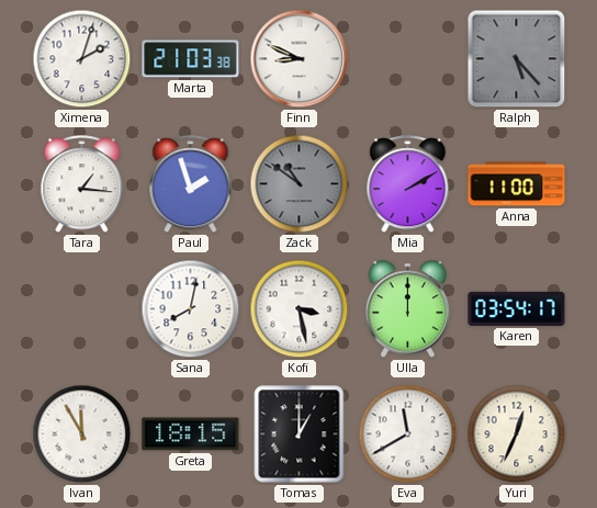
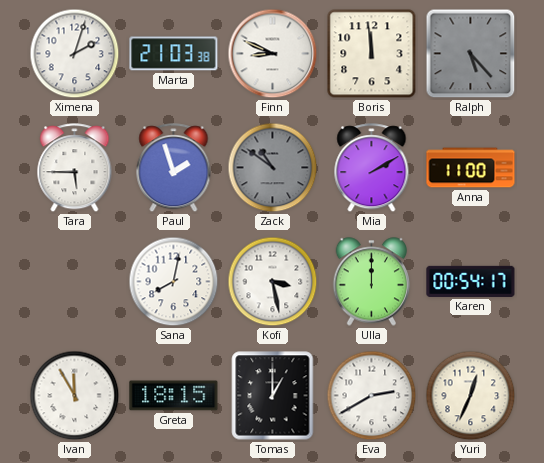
Boris: none -> 11:59
Tara: 1:16 -> 5:45
Karen: 03:54 -> 00:54
Eva: 11:40 -> 2:40
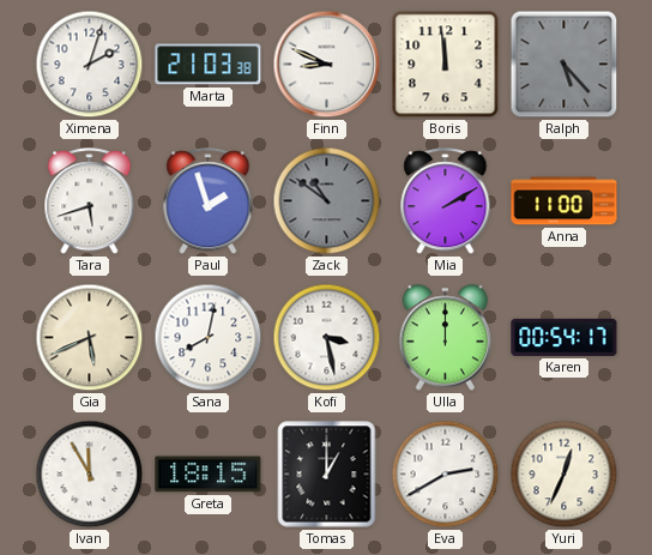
Tara: 5:45 -> 5:42
Gia: none -> 5:41
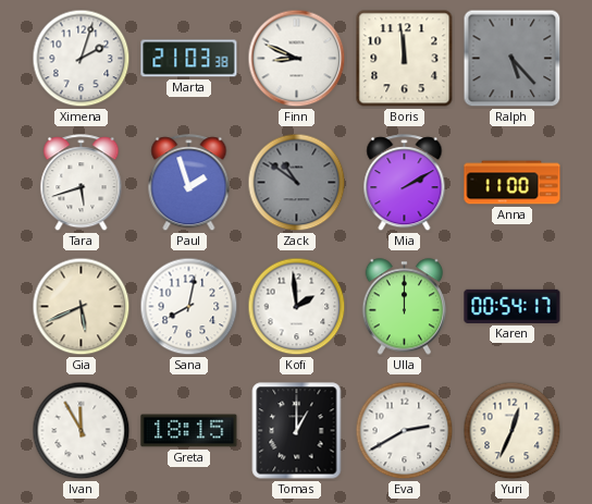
Kofi: 3:28 -> 1:59
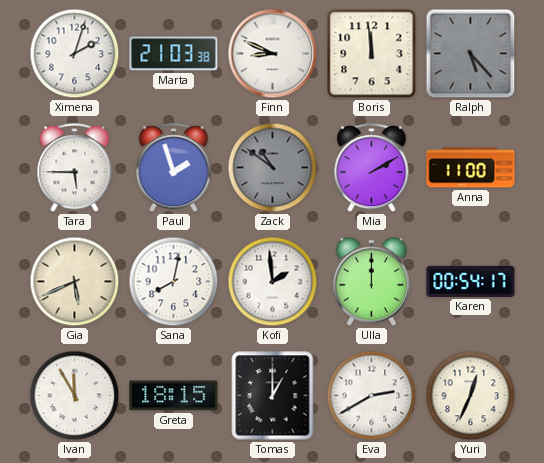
Tara: 5:42 -> 5:45
